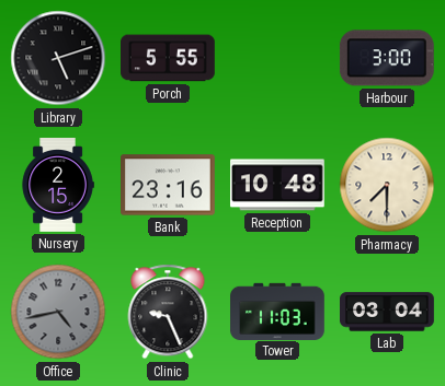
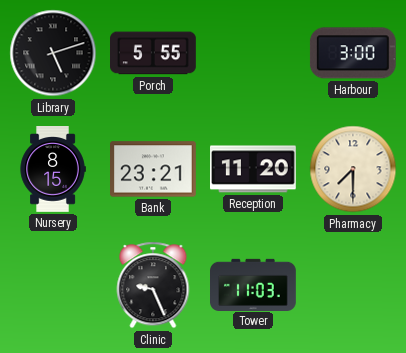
Nursery: 2:15 -> 8:15
Bank: 23:16 -> 23:21
Reception: 10:48 -> 11:20
Office: 4:43 -> none
Lab: 03:04 -> none
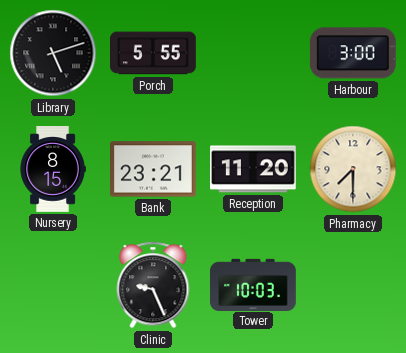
Tower: 11:03 -> 10:03
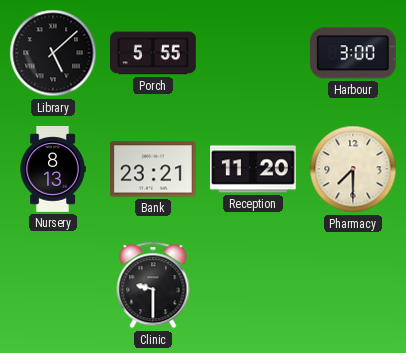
Library: 5:12 -> 5:08
Nursery: 8:15 -> 8:13
Clinic: 9:26 -> 9:30
Tower: 10:03 -> none
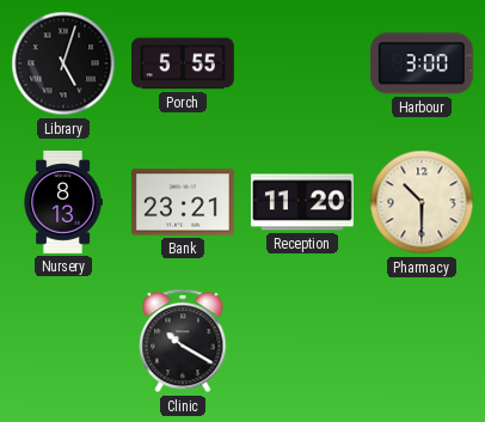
Library: 5:08 -> 5:03
Pharmacy: 7:30 -> 10:30
Clinic: 9:30 -> 10:20
